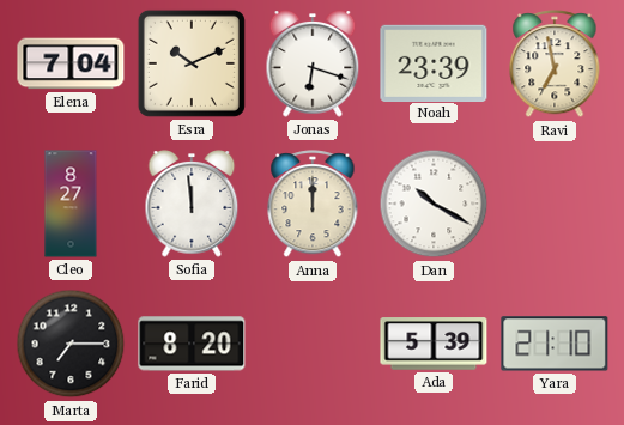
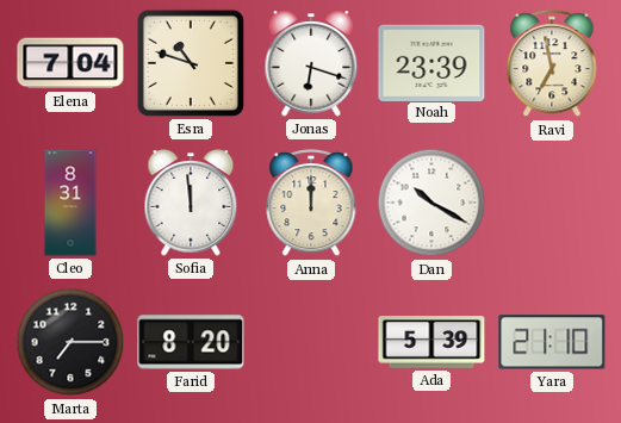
Esra: 10:11 -> 10:48
Cleo: 8:27 -> 8:31
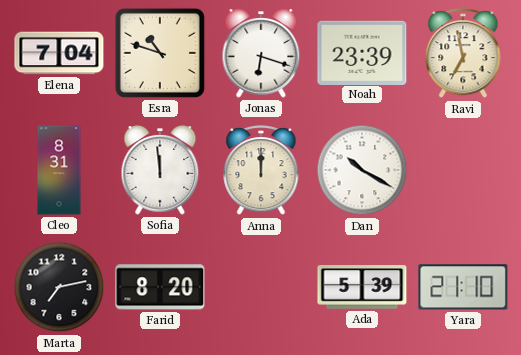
Marta: 7:15 -> 7:13
